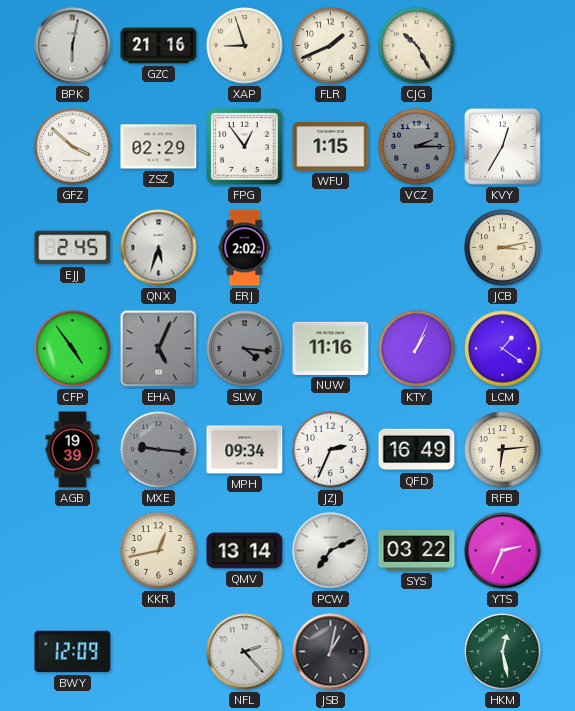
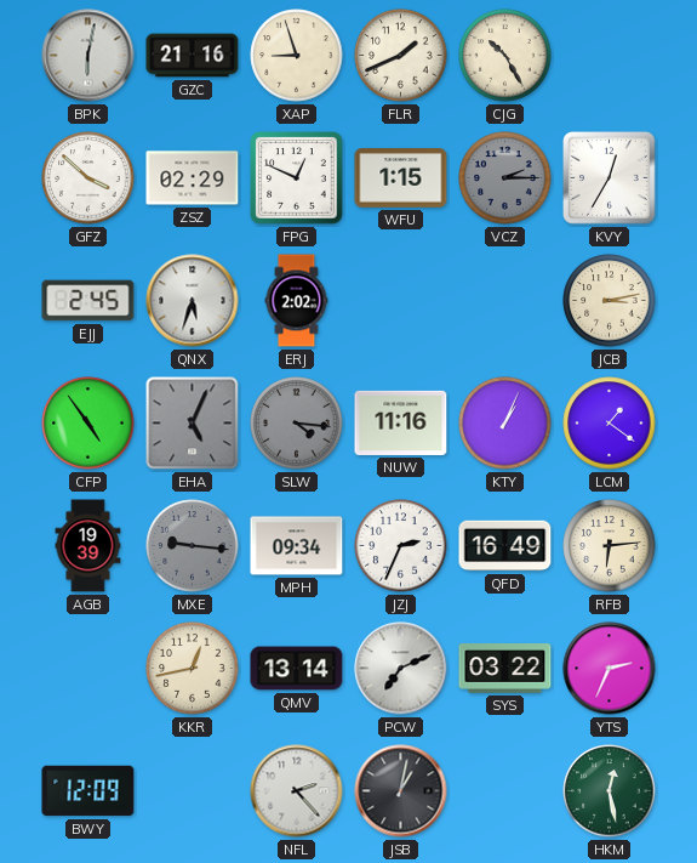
FPG: 12:54 -> 12:49
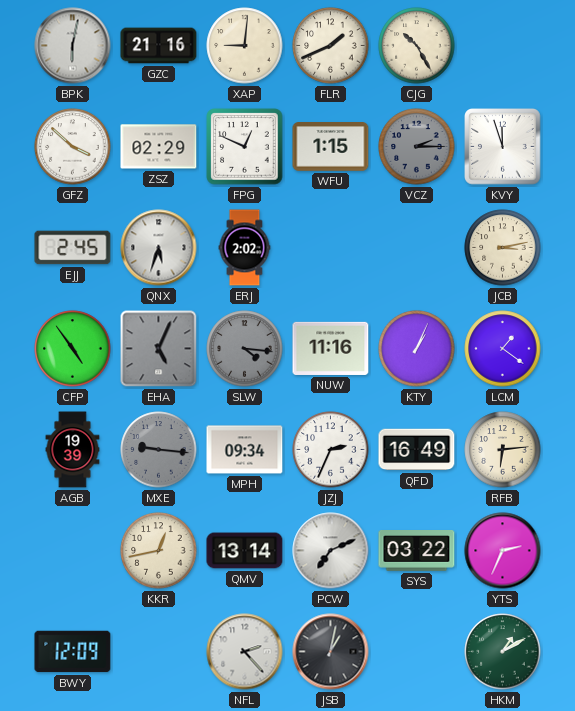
XAP: 8:57 -> 9:01
KVY: 12:35 -> 11:57
HKM: 12:28 -> 1:10
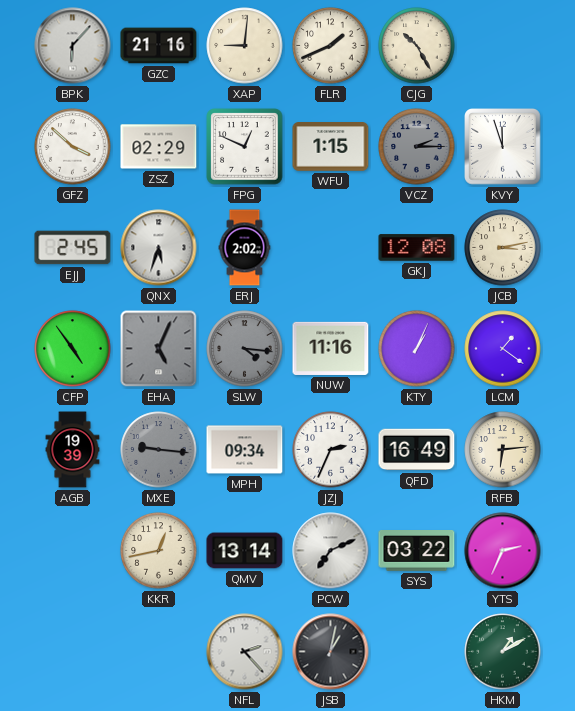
BPK: 6:02 -> 6:07
GKJ: none -> 12:08
BWY: 12:09 -> none
